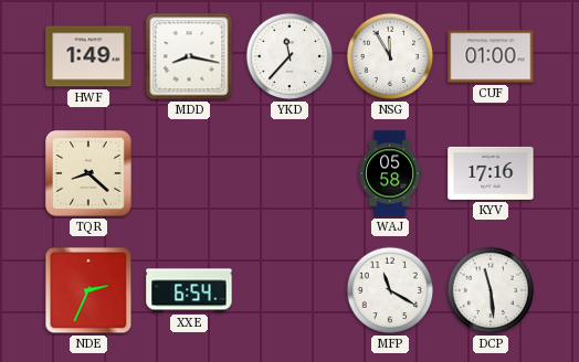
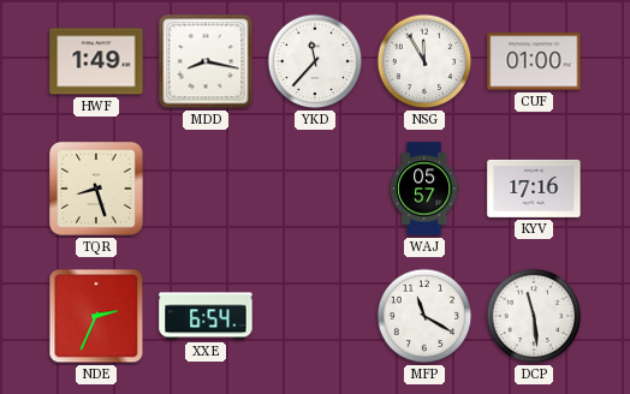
TQR: 8:22 -> 8:27
WAJ: 05:58 -> 05:57
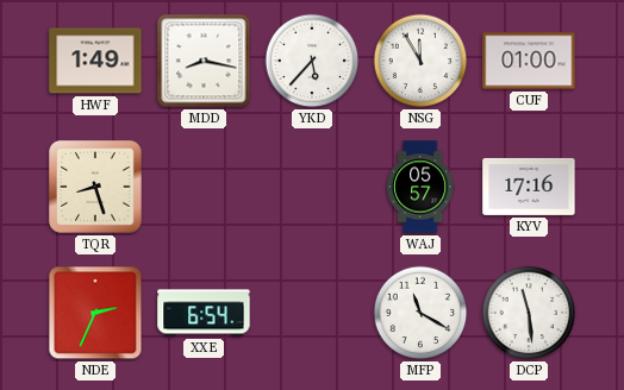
YKD: 11:37 -> 5:37
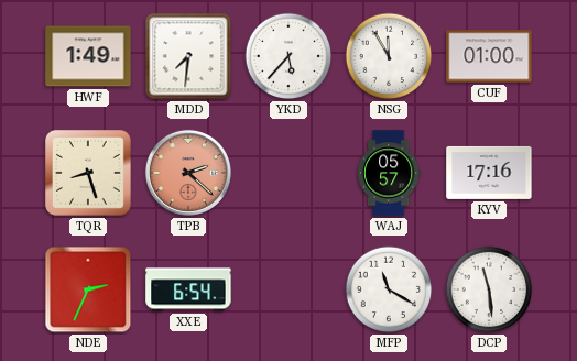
MDD: 8:17 -> 7:31
TPB: none -> 2:22
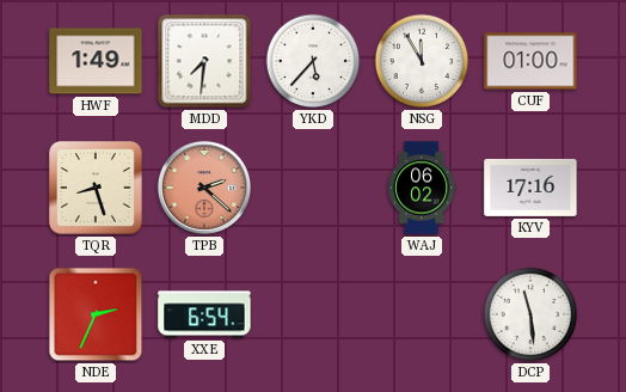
WAJ: 05:57 -> 06:02
MFP: 11:20 -> none
